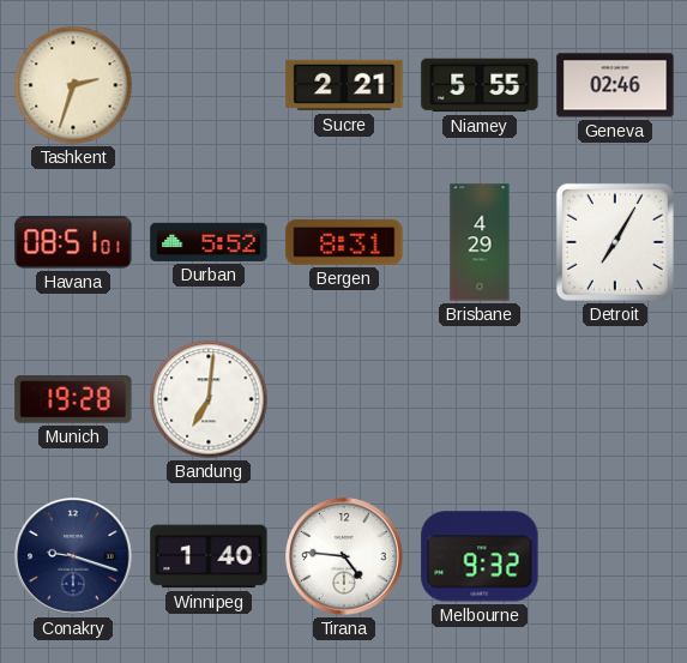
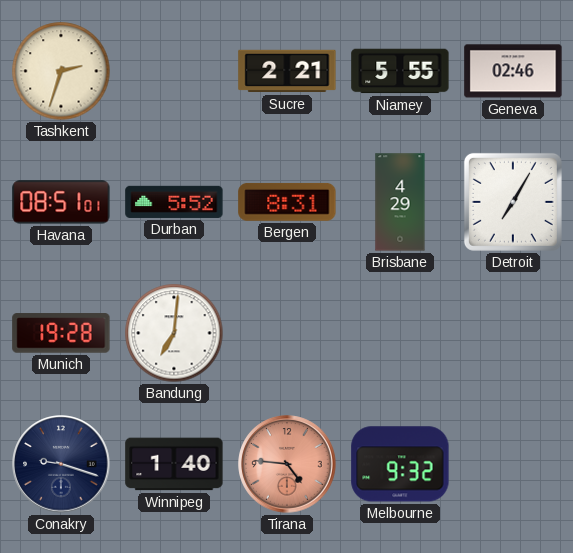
Tirana dial: white -> salmon
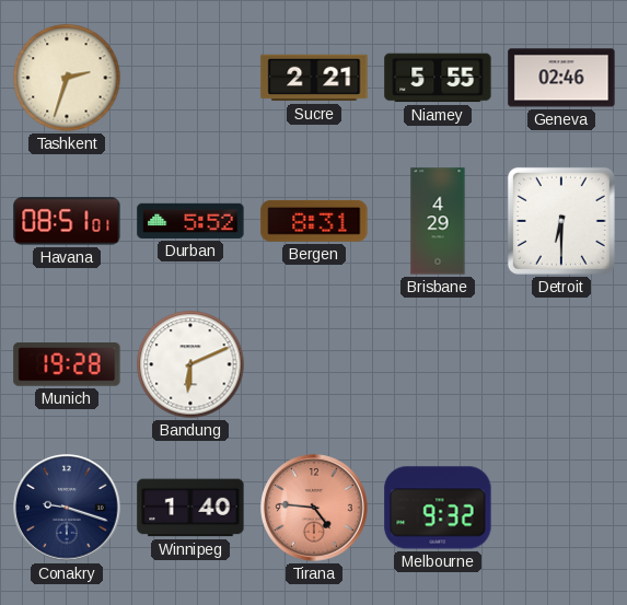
Detroit: 7:05 -> 6:30
Bandung: 7:01 -> 6:11
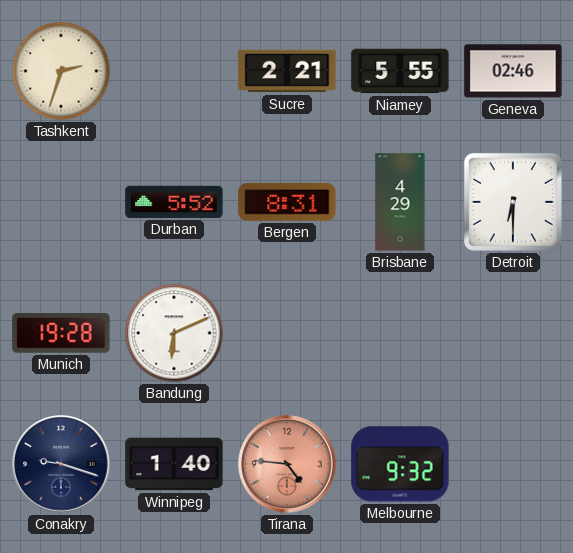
Havana: 08:51 -> none
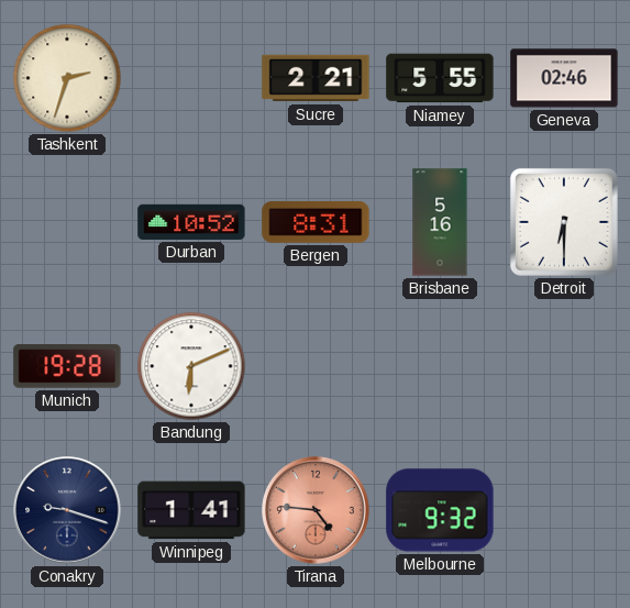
Durban: 5:52 -> 10:52
Brisbane: 4:29 -> 5:16
Winnipeg: 1:40 -> 1:41
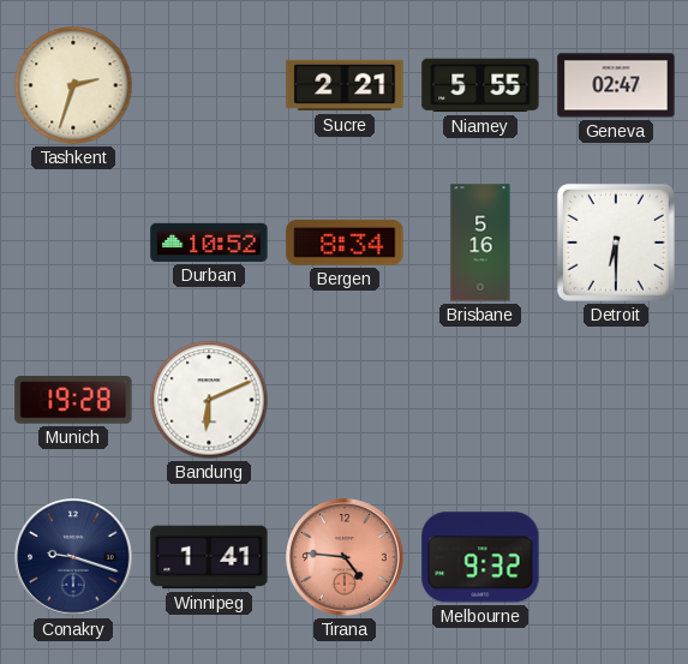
Geneva: 02:46 -> 02:47
Bergen: 8:31 -> 8:34
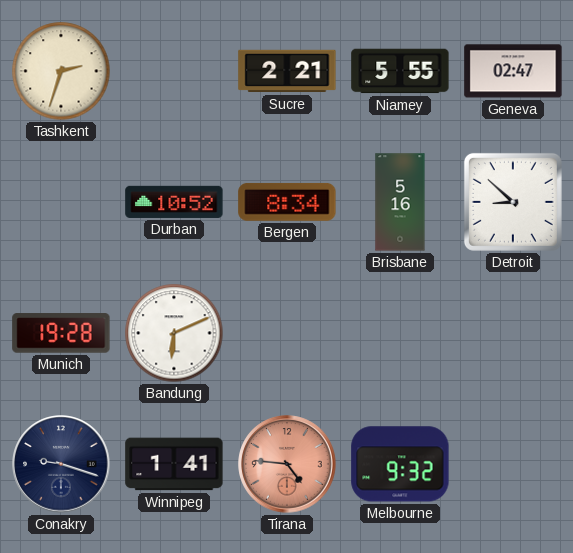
Detroit: 6:30 -> 8:52
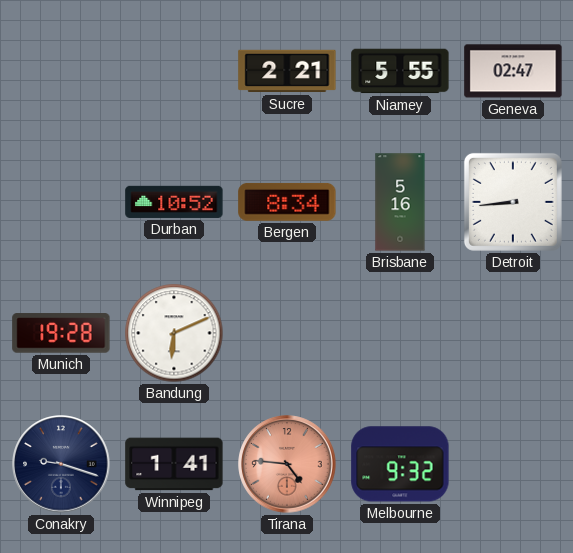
Tashkent: 2:33 -> none
Detroit: 8:52 -> 8:44
